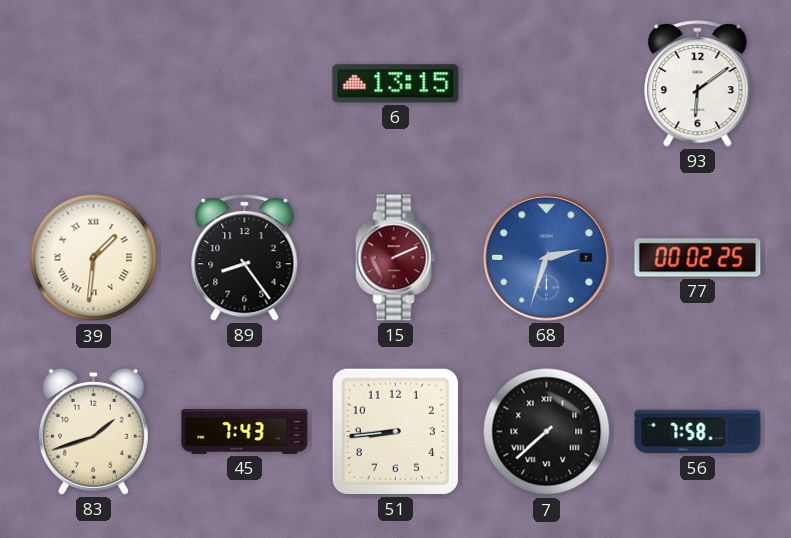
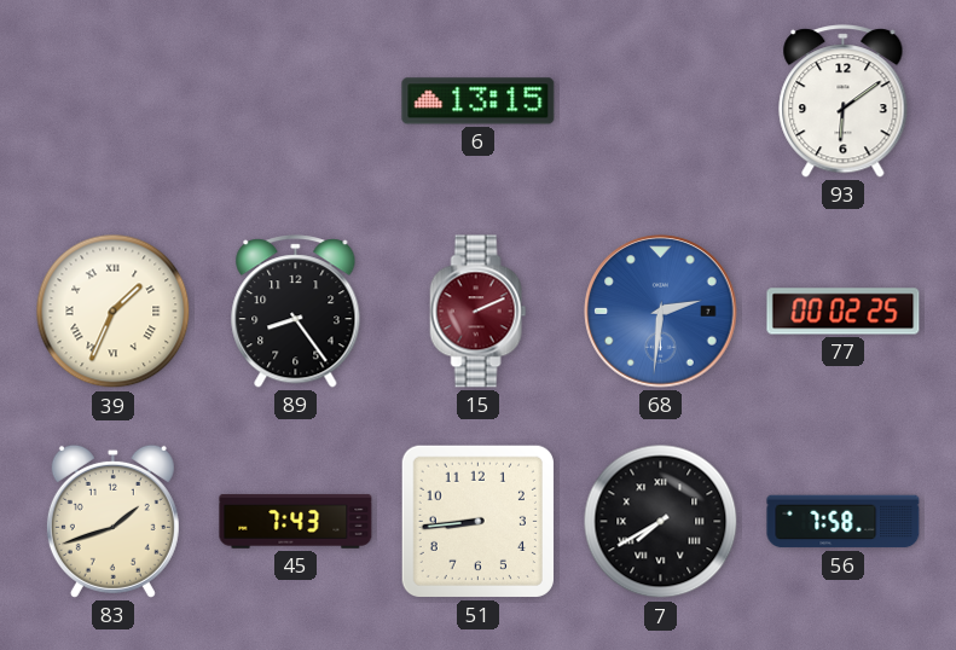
39: 1:31 -> 1:34
68: 2:33 -> 2:31
7: 7:38 -> 7:40
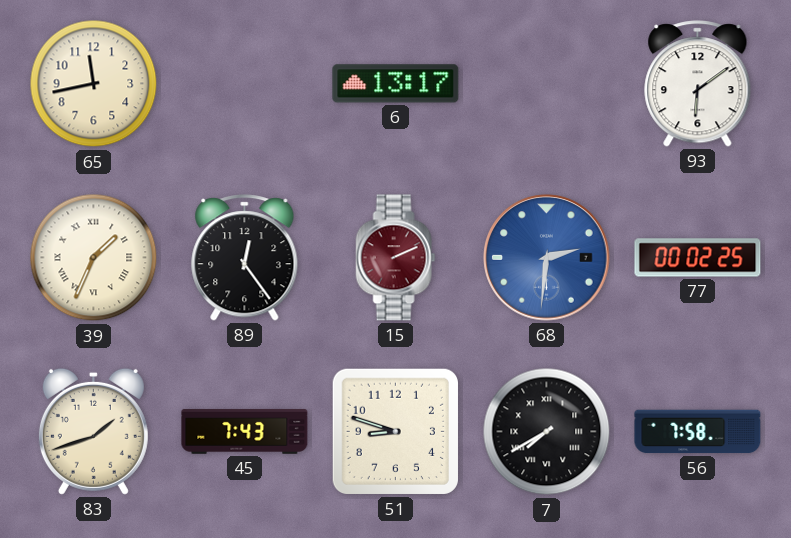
65: none -> 11:43
6: 13:15 -> 13:17
89: 8:24 -> 12:24
51: 8:44 -> 8:48
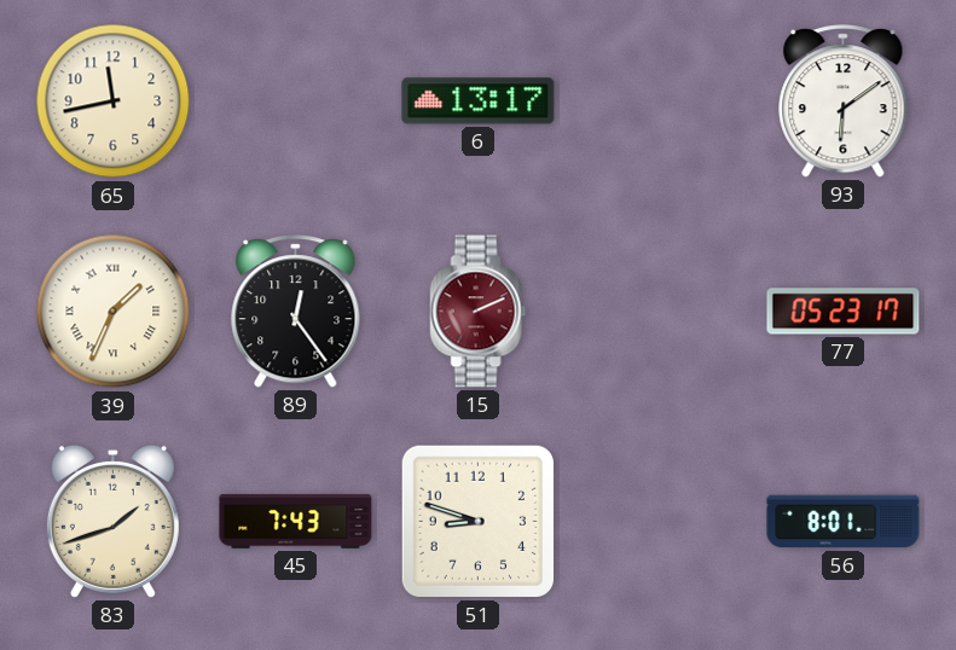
68: 2:31 -> none
77: 00:02 -> 05:23
7: 7:40 -> none
56: 7:58 -> 8:01
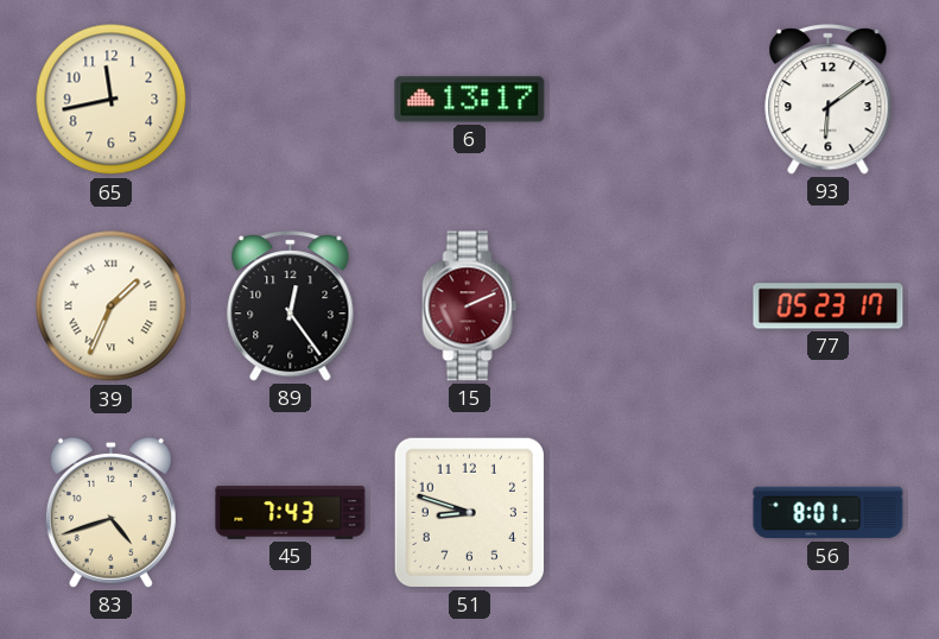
83: 1:42 -> 4:42
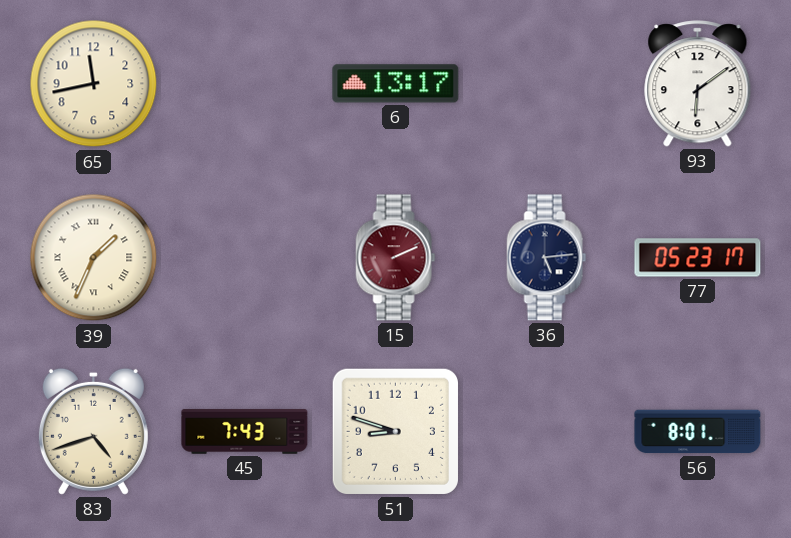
89: 12:24 -> none
36: none -> 5:14
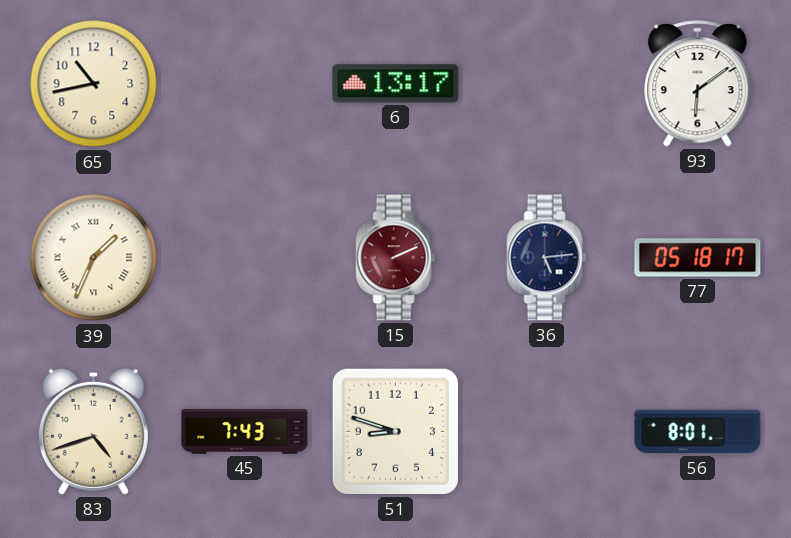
65: 11:43 -> 10:43
77: 05:23 -> 05:18
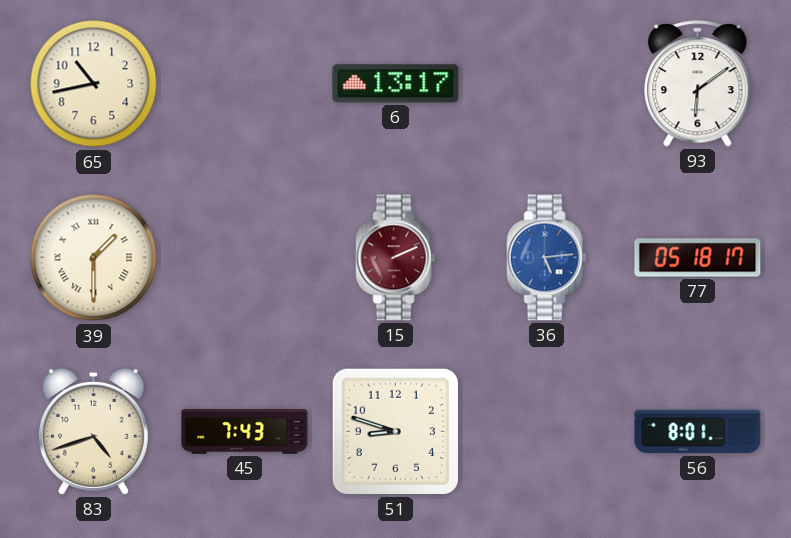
39: 1:34 -> 1:30
36 dial: navy -> blue
